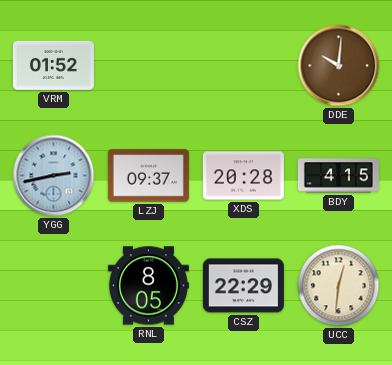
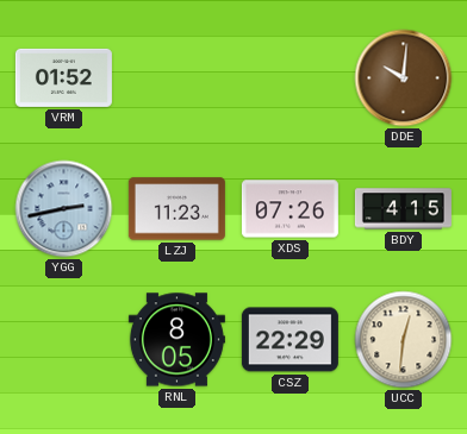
LZJ: 09:37 -> 11:23
XDS: 20:28 -> 07:26
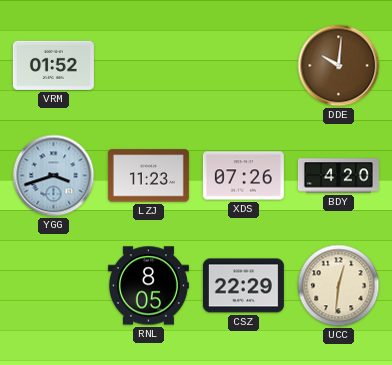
YGG: 2:43 -> 3:42
BDY: 4:15 -> 4:20
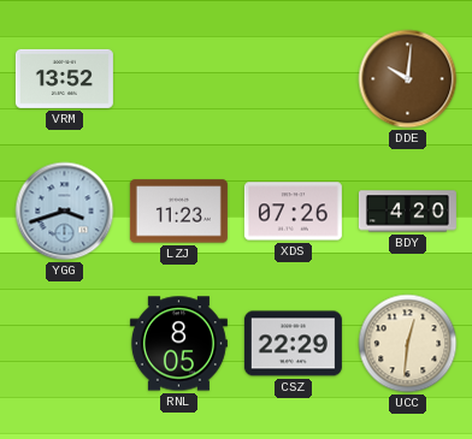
VRM: 01:52 -> 13:52
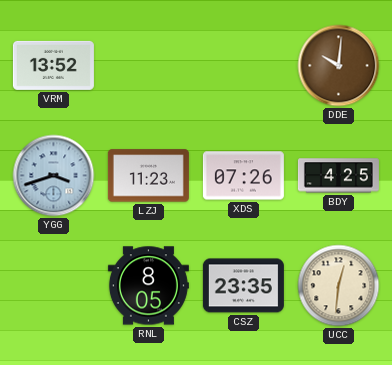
BDY: 4:20 -> 4:25
CSZ: 22:29 -> 23:35
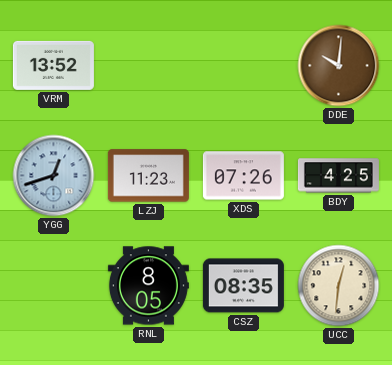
YGG: 3:42 -> 12:42
CSZ: 23:35 -> 08:35
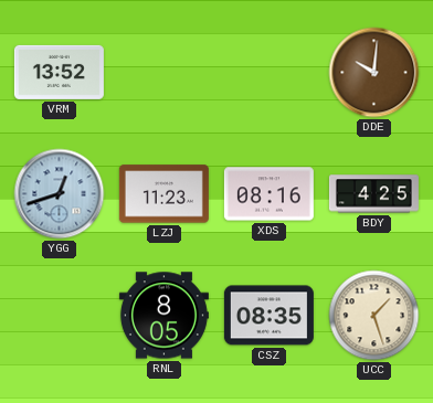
XDS: 07:26 -> 08:16
UCC: 12:31 -> 1:27
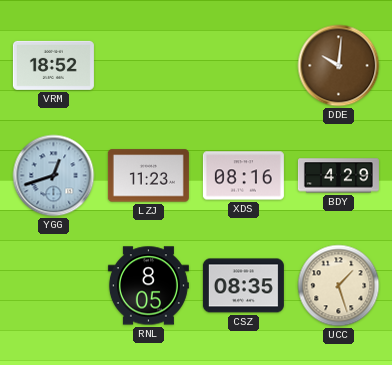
VRM: 13:52 -> 18:52
BDY: 4:25 -> 4:29
